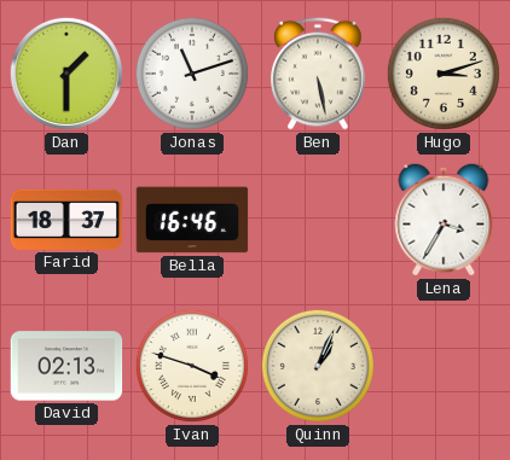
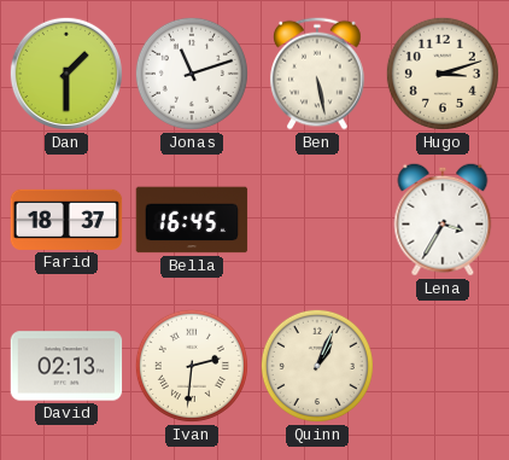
Bella: 16:46 -> 16:45
Ivan: 3:48 -> 2:31
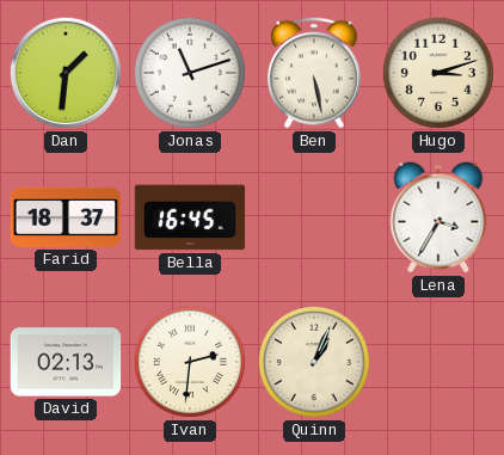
Dan: 1:30 -> 1:31
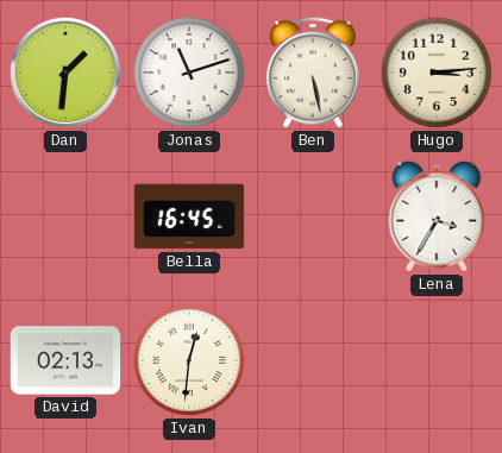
Hugo: 3:12 -> 3:14
Farid: 18:37 -> none
Ivan: 2:31 -> 12:31
Quinn: 1:04 -> none
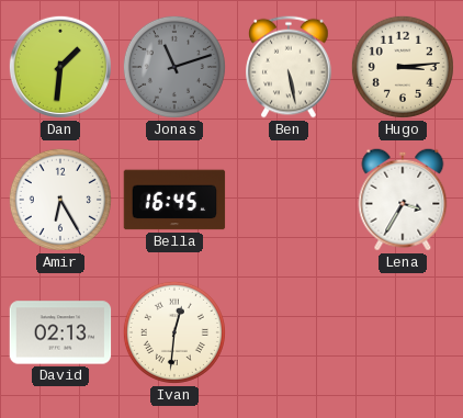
Jonas dial: white -> grey
Amir: none -> 6:25
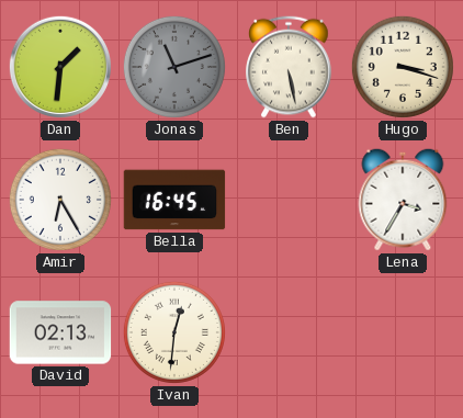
Hugo: 3:14 -> 3:18
